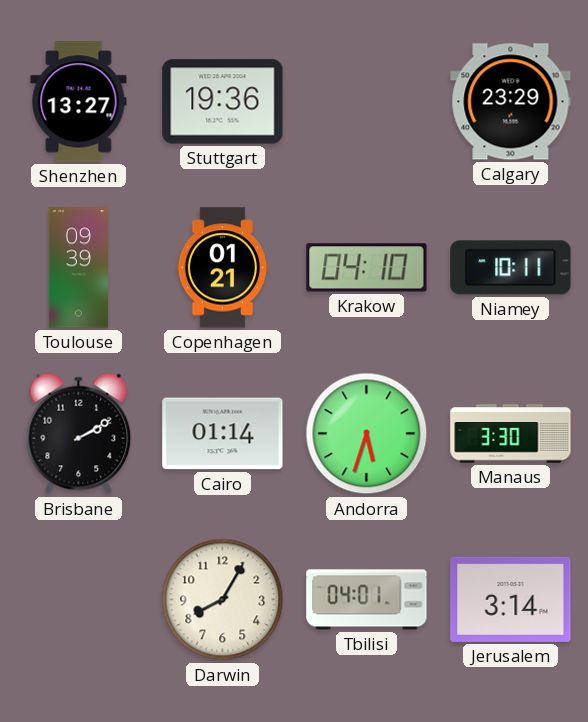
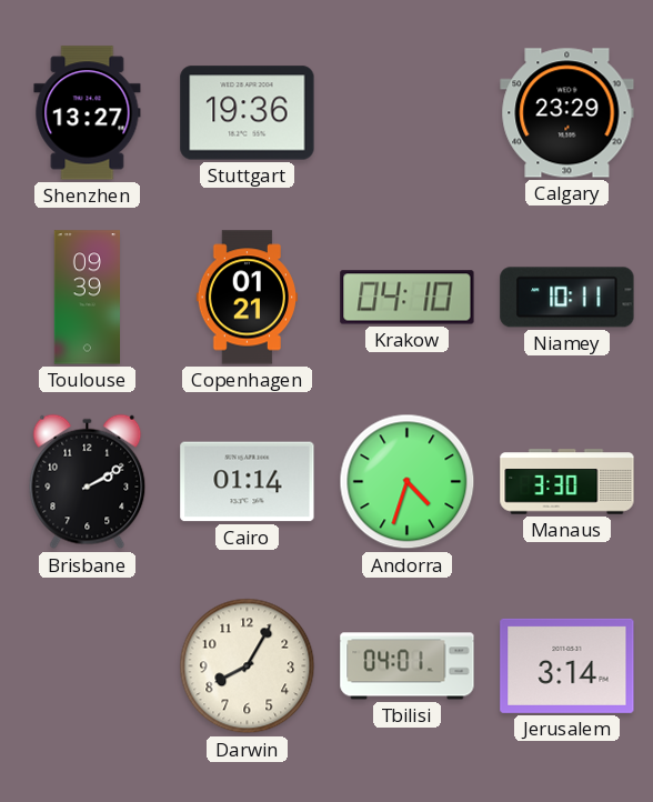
Andorra: 5:33 -> 4:33
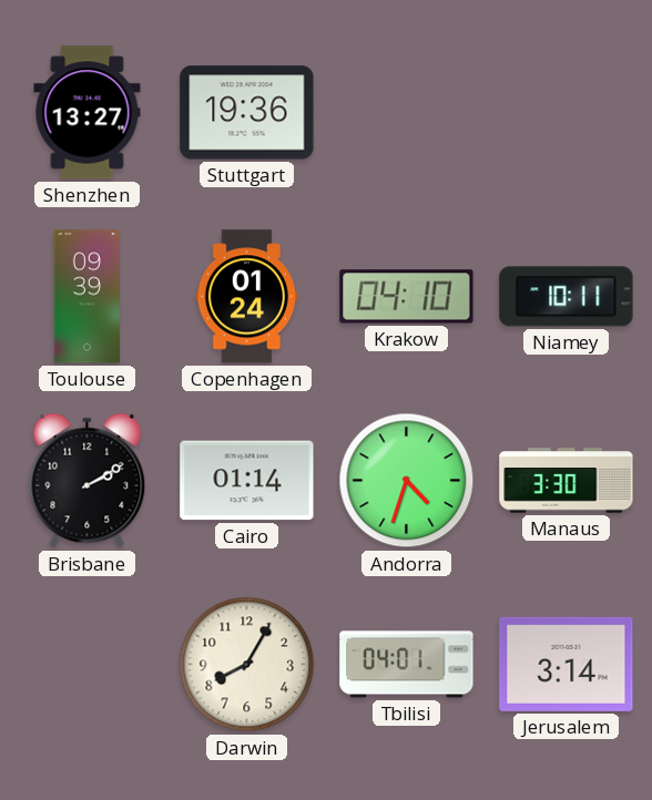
Calgary: 23:29 -> none
Copenhagen: 01:21 -> 01:24
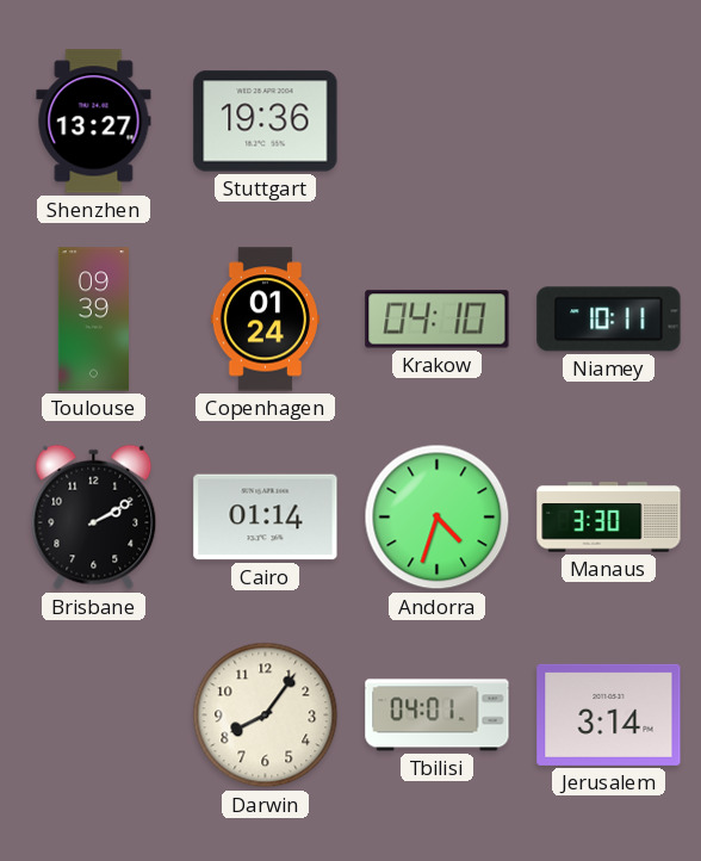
Darwin: 8:05 -> 8:06
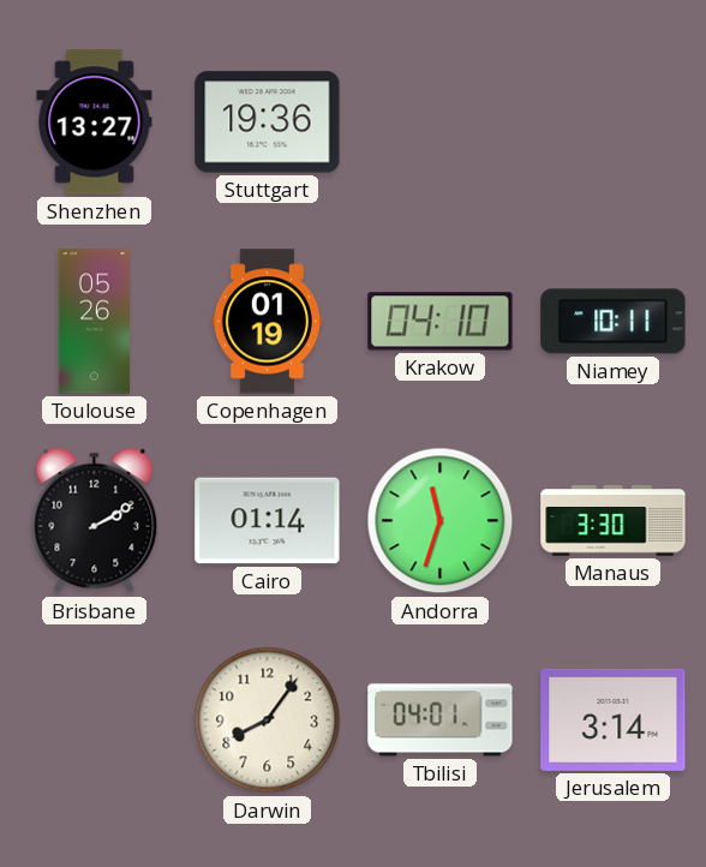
Toulouse: 09:39 -> 05:26
Copenhagen: 01:24 -> 01:19
Andorra: 4:33 -> 11:33
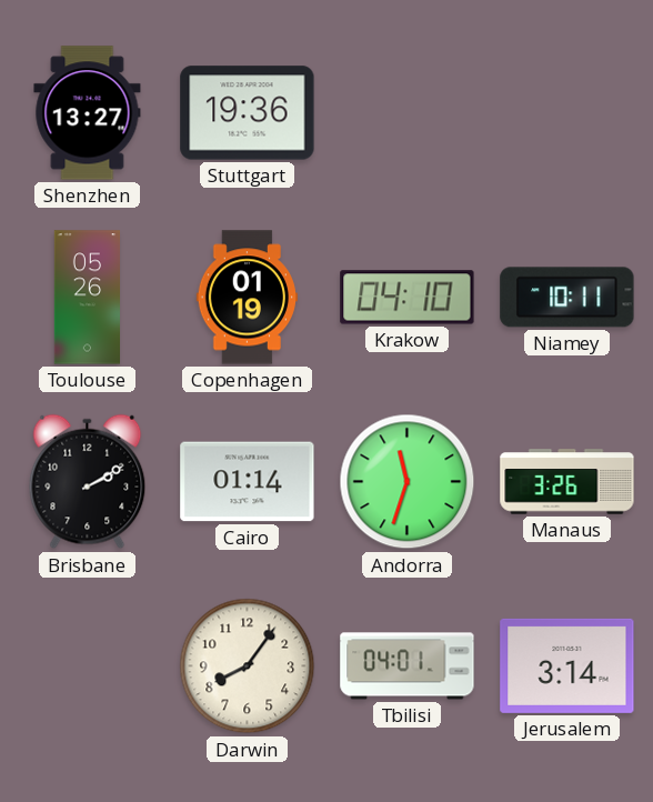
Manaus: 3:30 -> 3:26
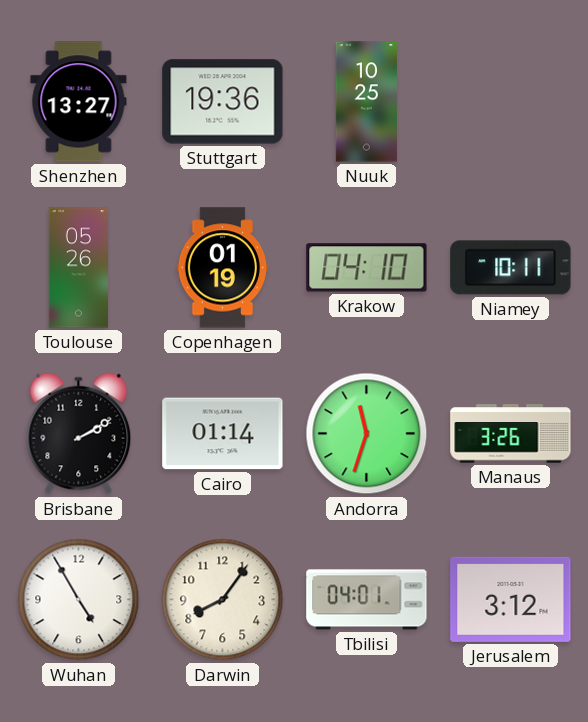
Nuuk: none -> 10:25
Wuhan: none -> 4:55
Jerusalem: 3:14 -> 3:12
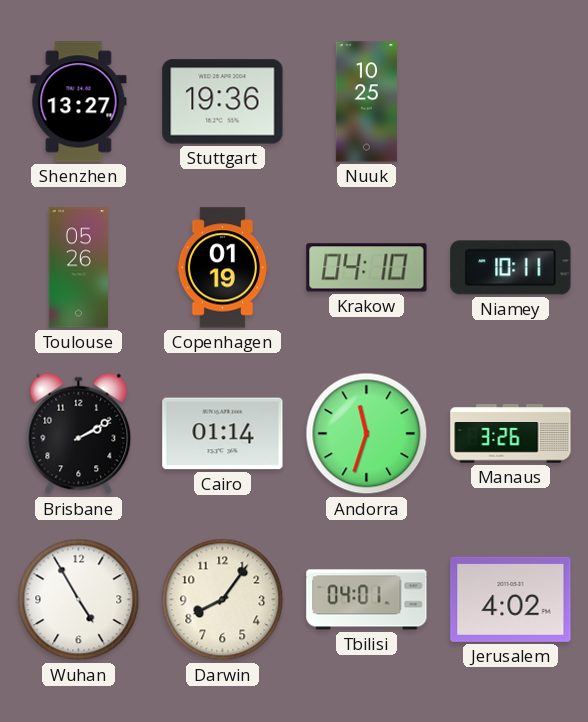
Jerusalem: 3:12 -> 4:02
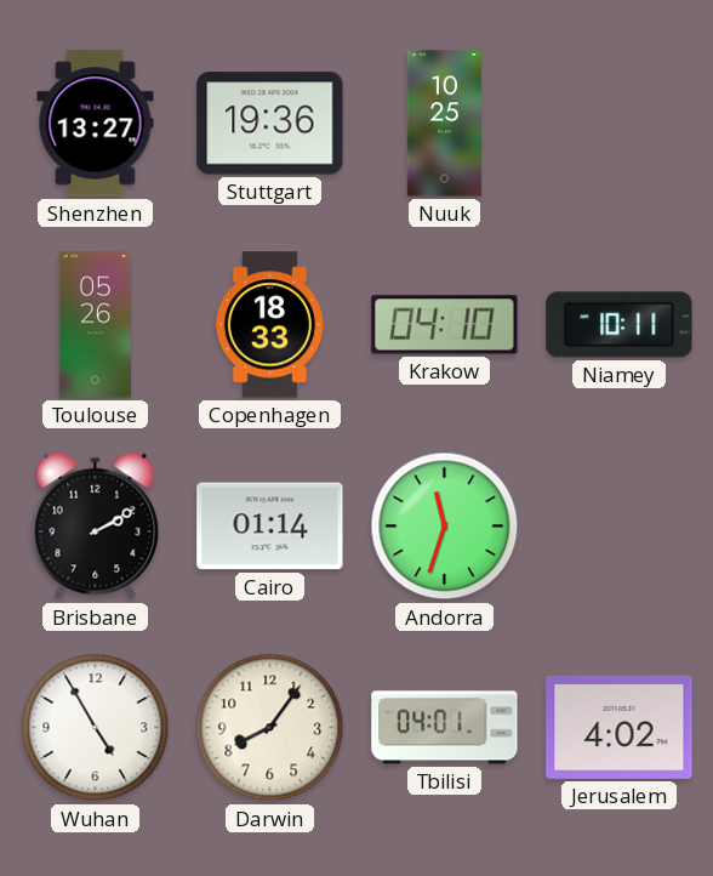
Copenhagen: 01:19 -> 18:33
Manaus: 3:26 -> none
